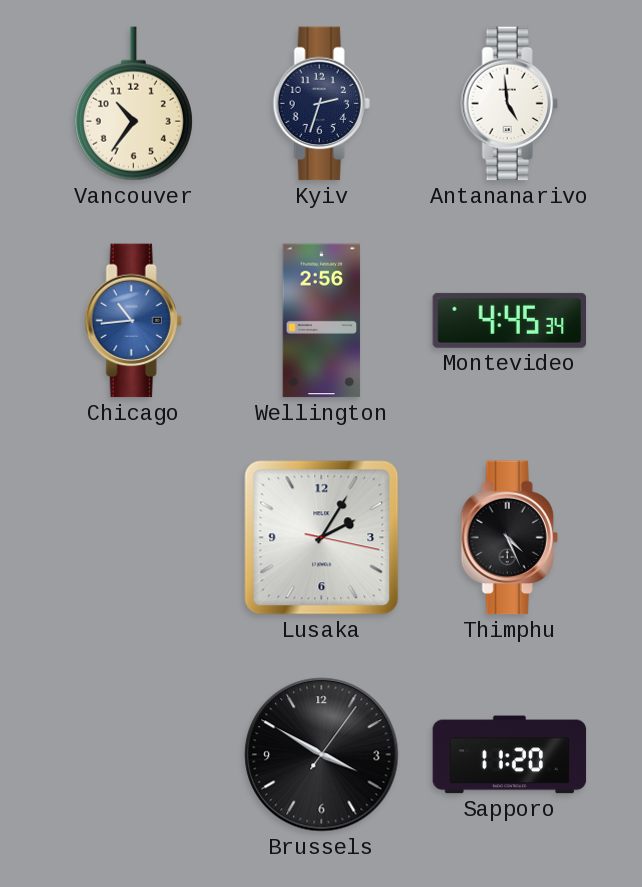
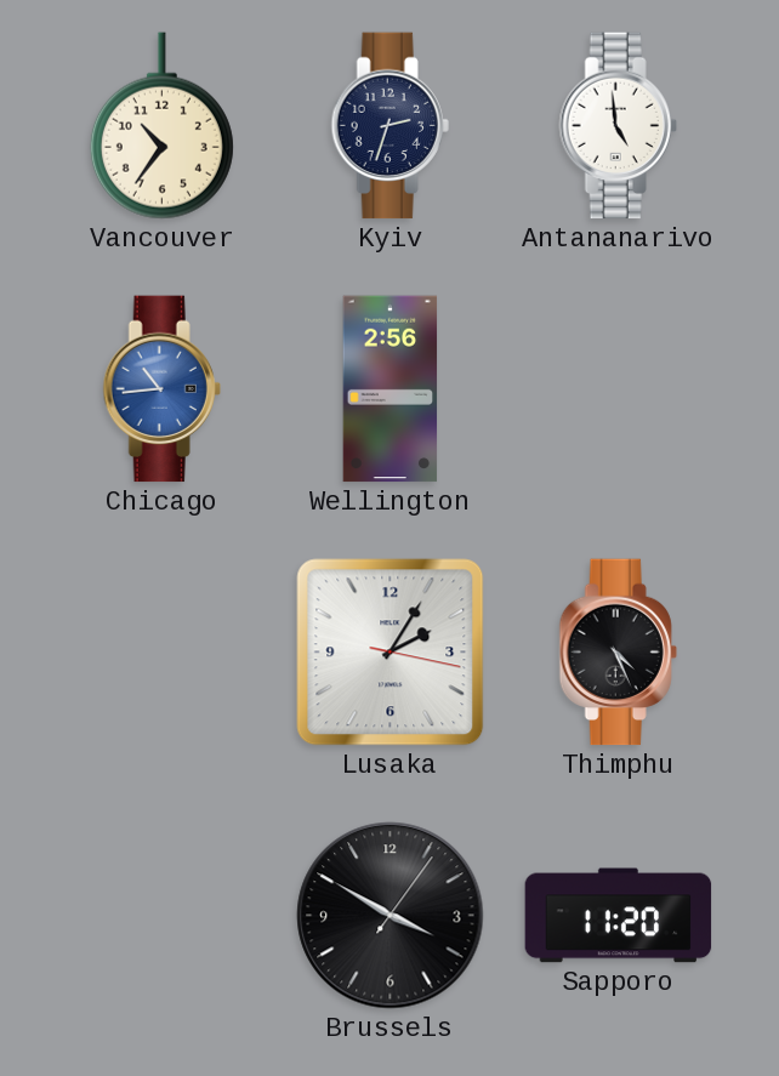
Montevideo: 4:45 -> none
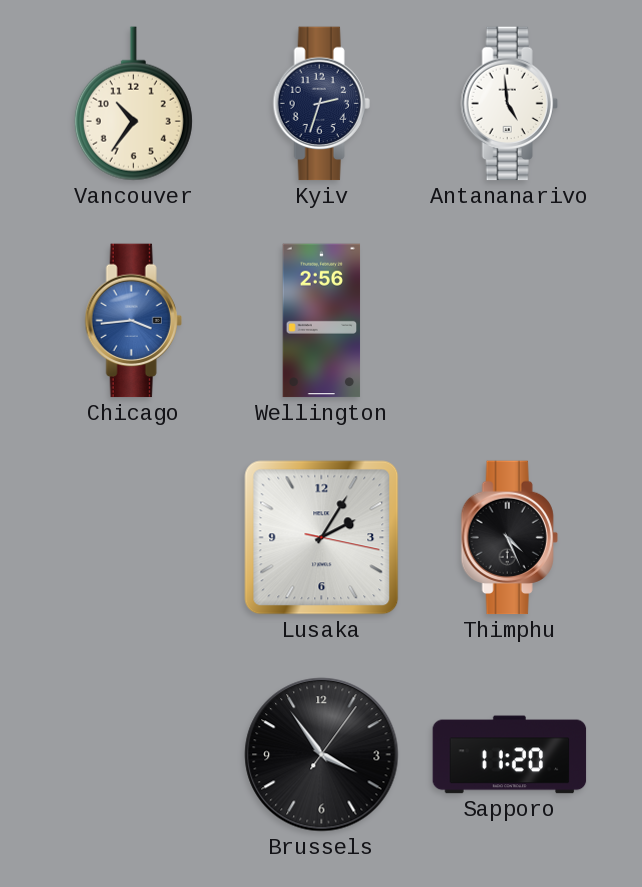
Chicago: 10:44 -> 3:44
Brussels: 3:50 -> 3:54
